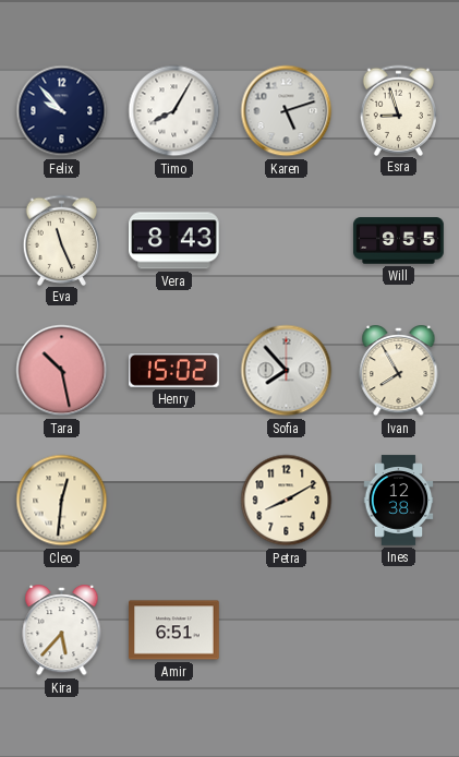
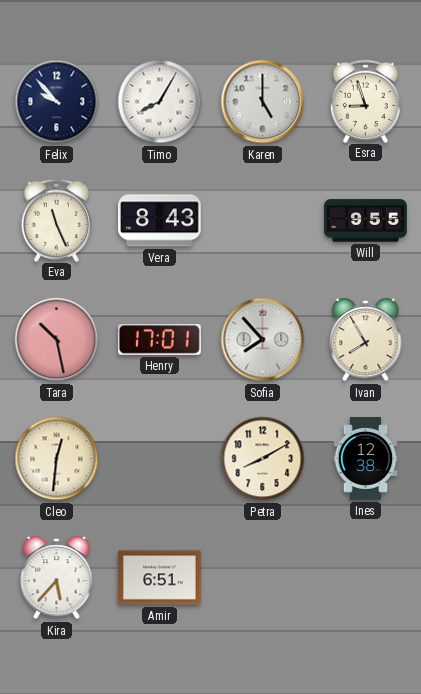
Karen: 5:12 -> 5:00
Henry: 15:02 -> 17:01
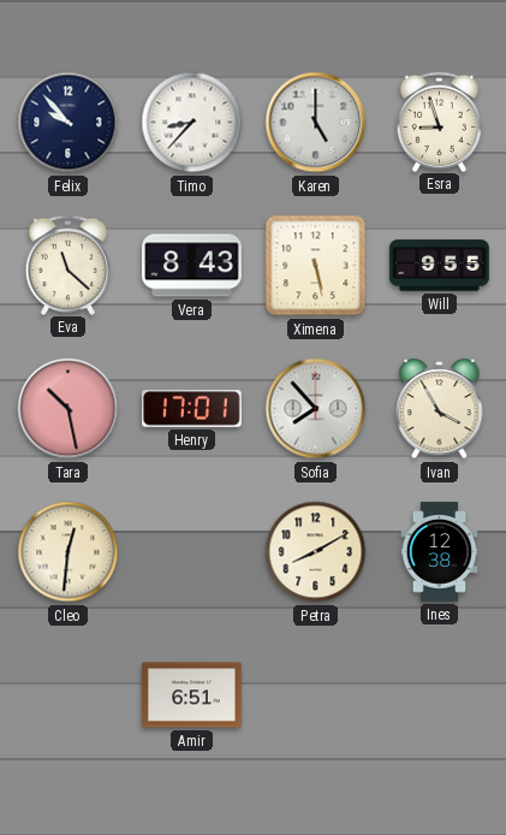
Timo: 8:05 -> 8:37
Eva: 11:26 -> 11:22
Ximena: none -> 5:28
Ivan: 7:55 -> 3:55
Kira: 5:37 -> none
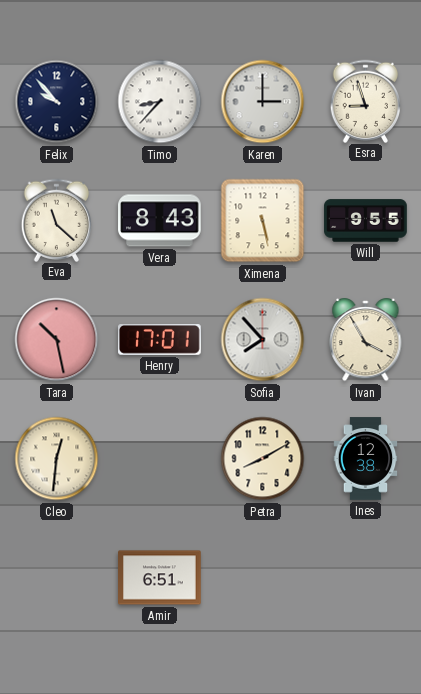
Karen: 5:00 -> 3:00
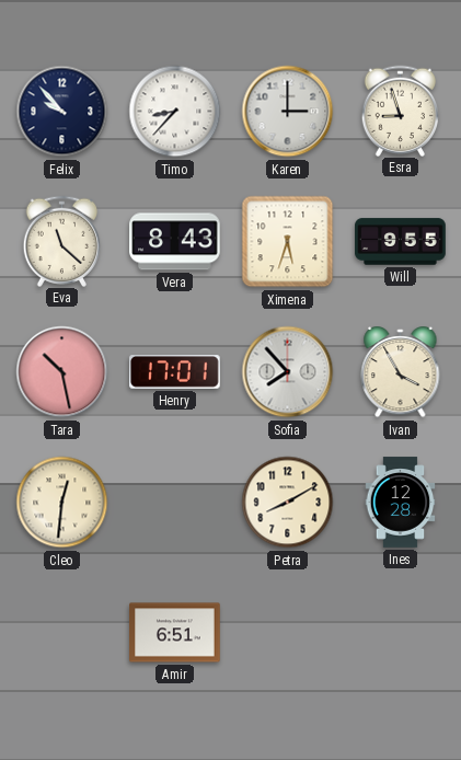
Ximena: 5:28 -> 5:33
Ines: 12:38 -> 12:28
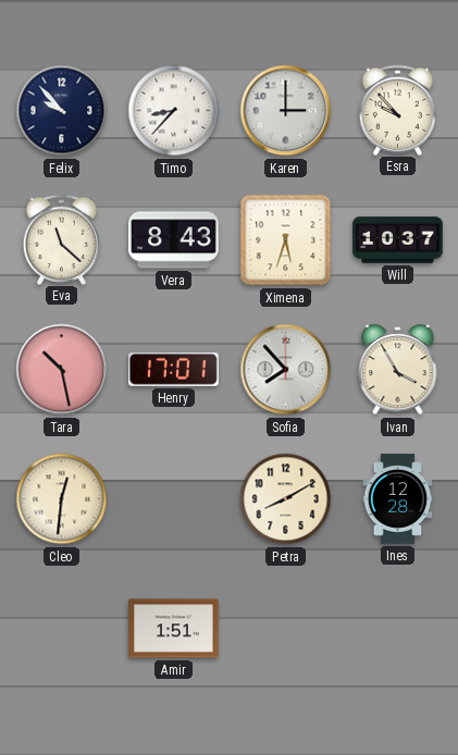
Esra: 8:57 -> 9:53
Will: 9:55 -> 10:37
Amir: 6:51 -> 1:51
